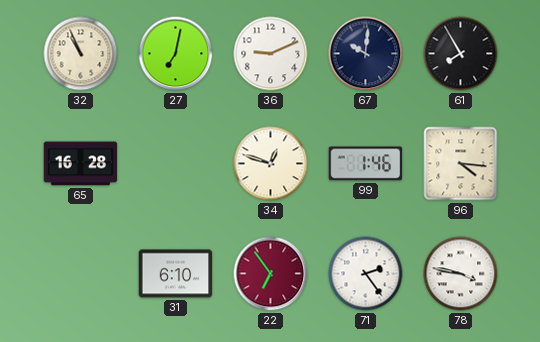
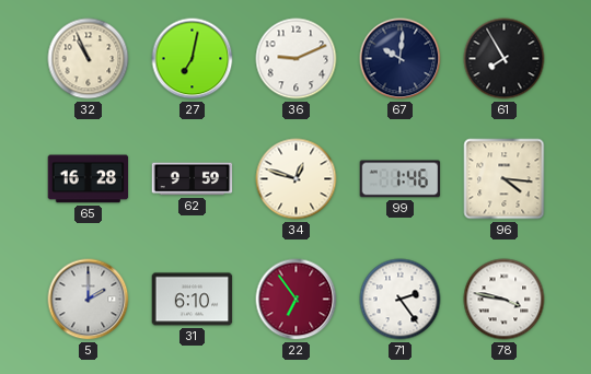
62: none -> 9:59
5: none -> 2:00
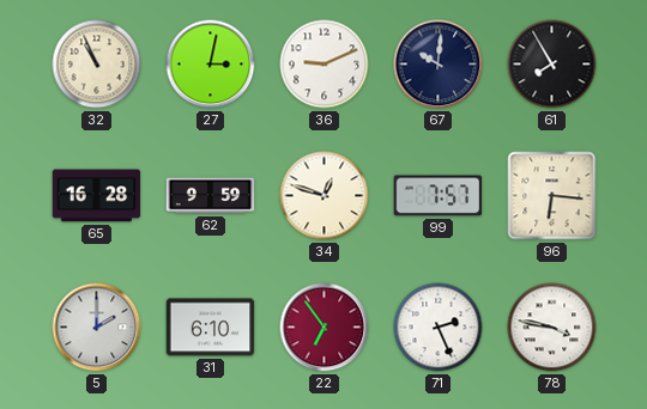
27: 7:02 -> 3:02
99: 1:46 -> 7:57
96: 4:16 -> 6:16
71: 2:24 -> 2:26
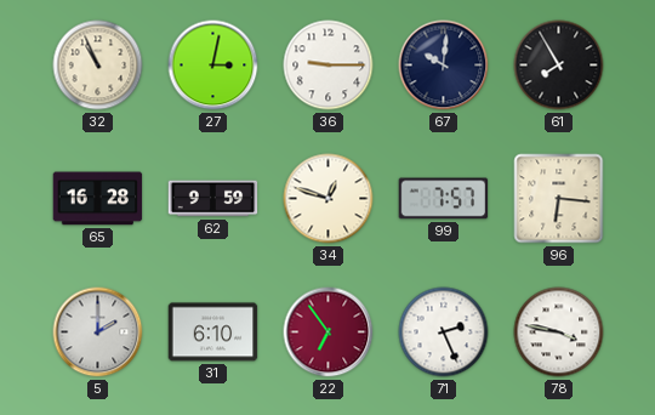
36: 9:11 -> 9:15
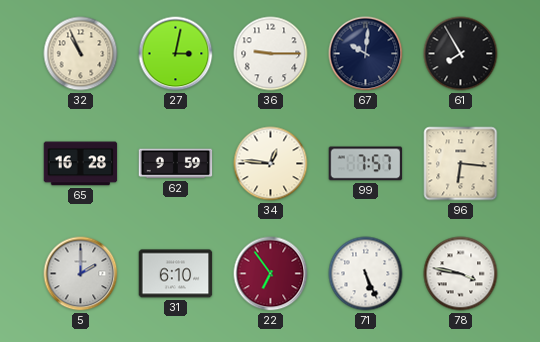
34: 12:48 -> 12:46
71: 2:26 -> 5:26
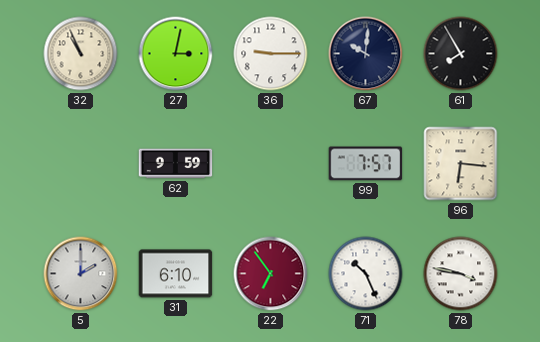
65: 16:28 -> none
34: 12:46 -> none
71: 5:26 -> 10:26
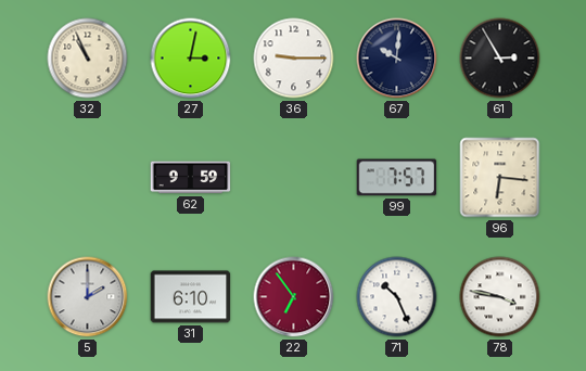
61: 7:55 -> 2:55
